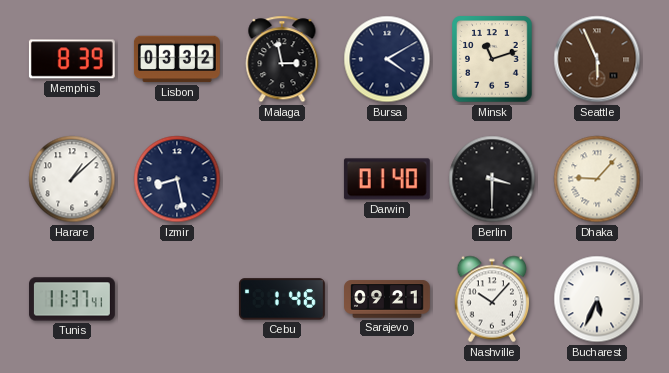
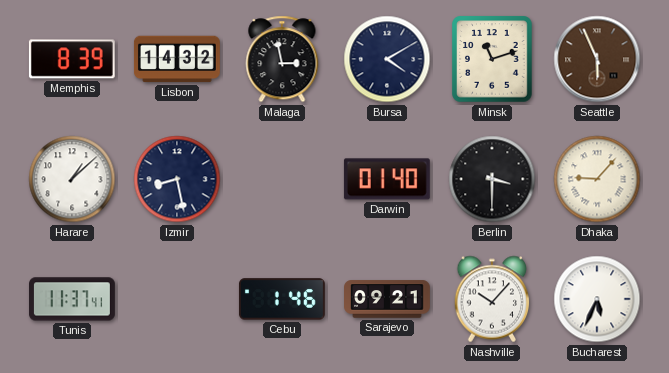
Lisbon: 03:32 -> 14:32
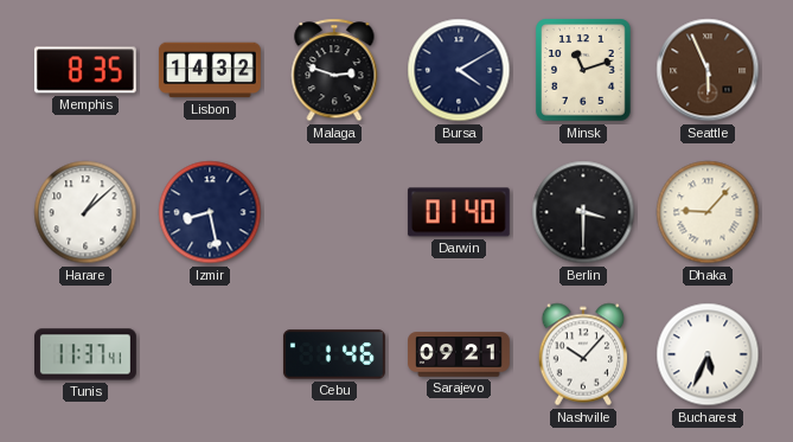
Memphis: 8:39 -> 8:35
Malaga: 2:58 -> 2:48
